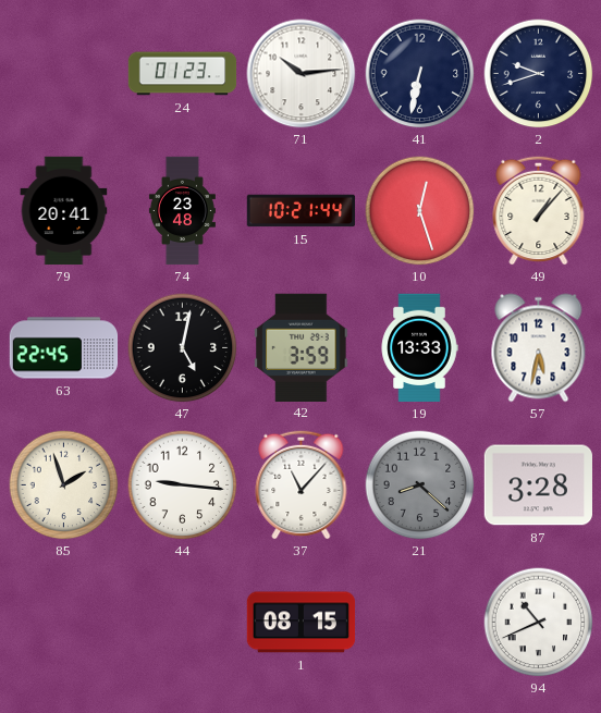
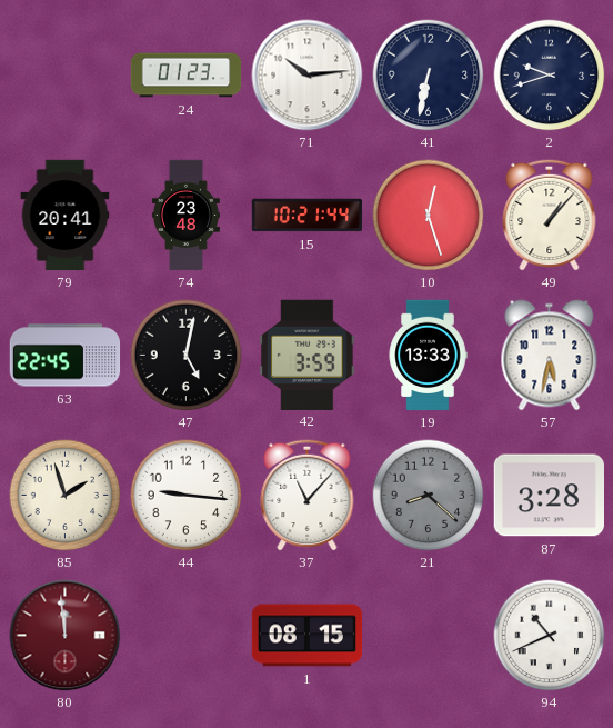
80: none -> 11:59
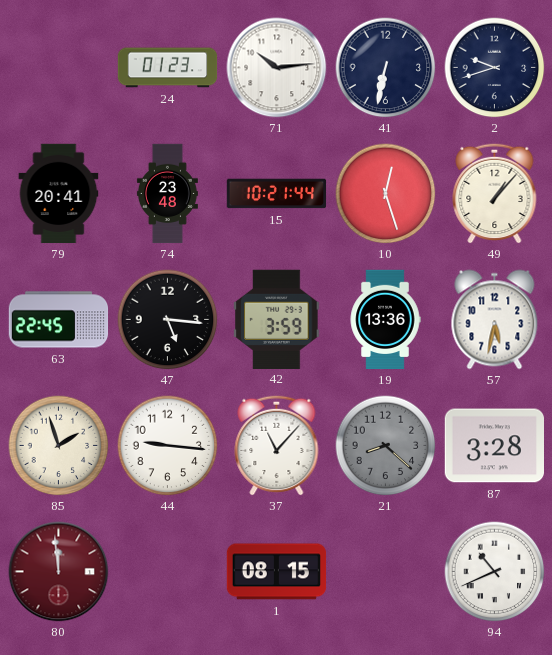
47: 5:02 -> 5:16
19: 13:33 -> 13:36
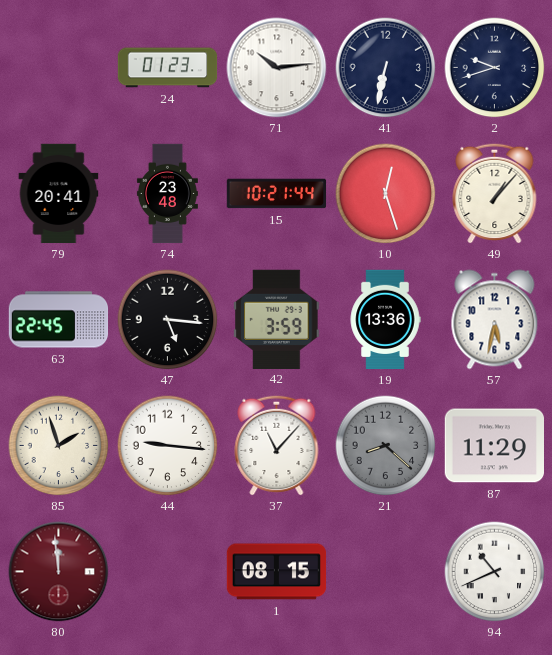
87: 3:28 -> 11:29
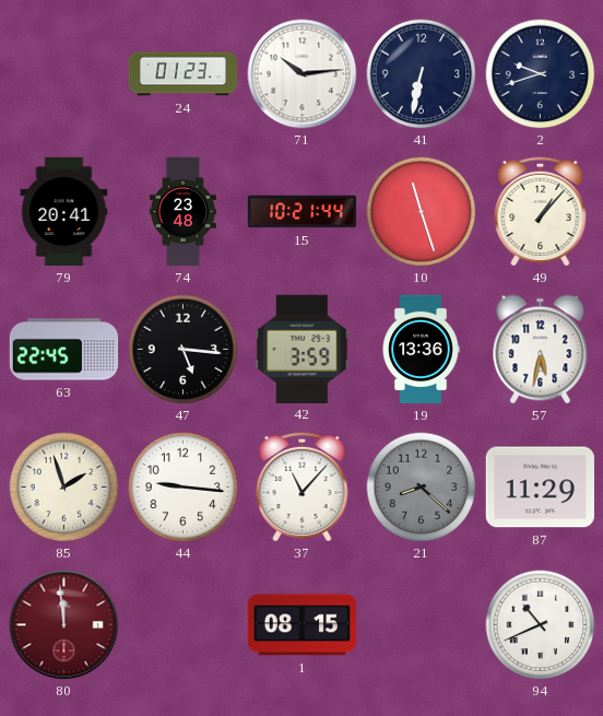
10: 12:27 -> 11:27
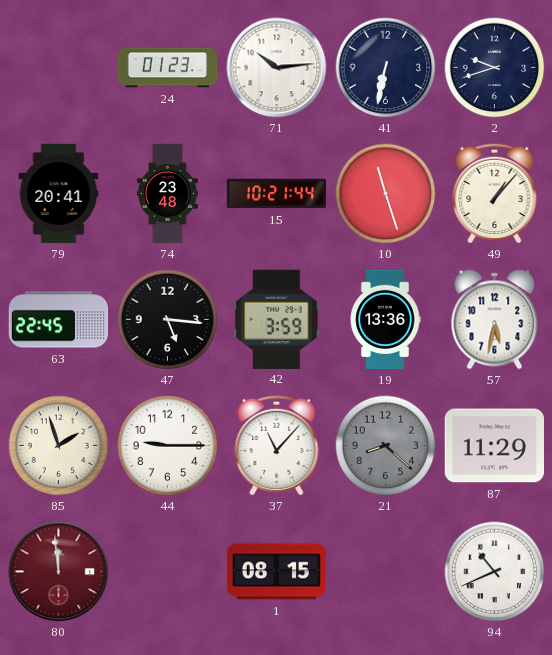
44: 9:16 -> 9:15
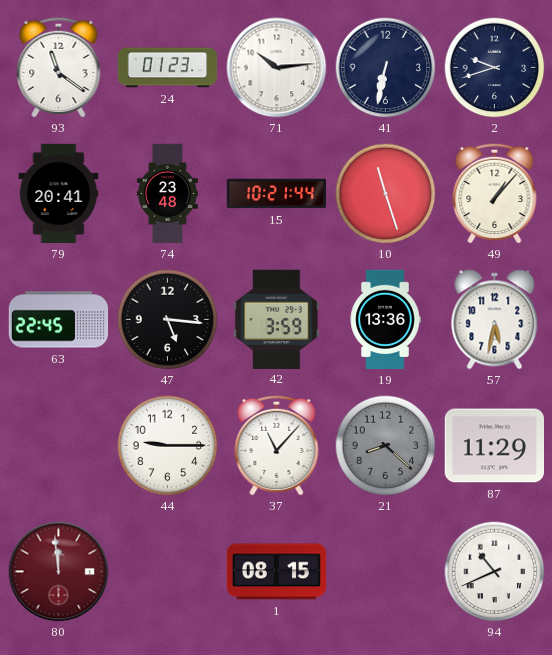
93: none -> 11:21
85: 1:57 -> none
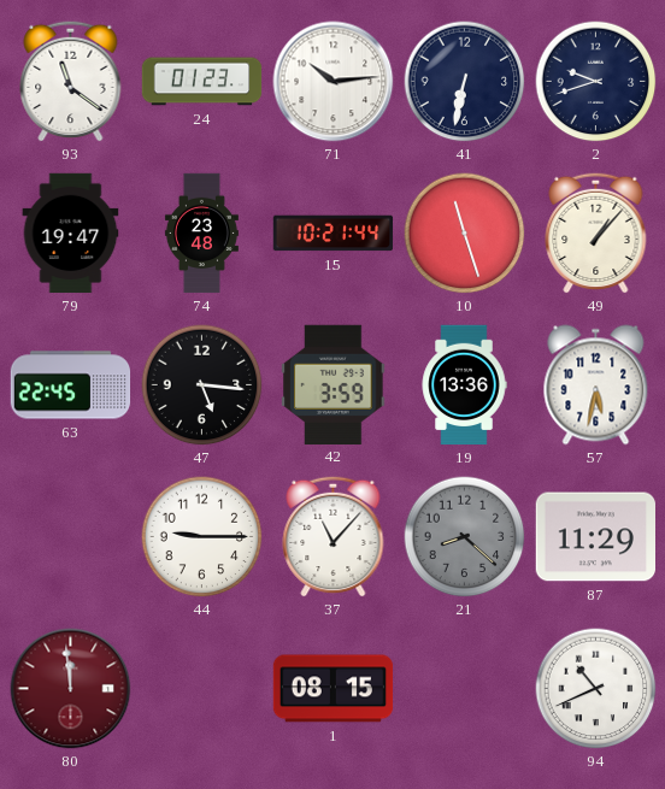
79: 20:41 -> 19:47
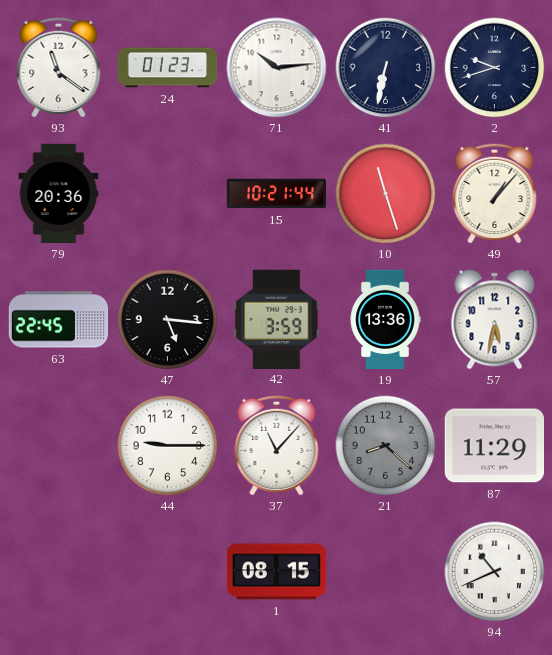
79: 19:47 -> 20:36
74: 23:48 -> none
80: 11:59 -> none
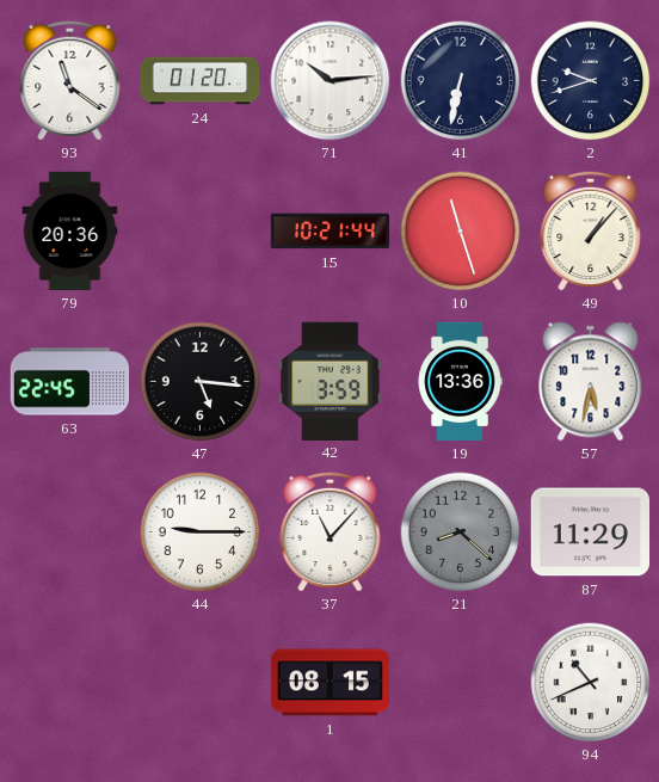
24: 01:23 -> 01:20
